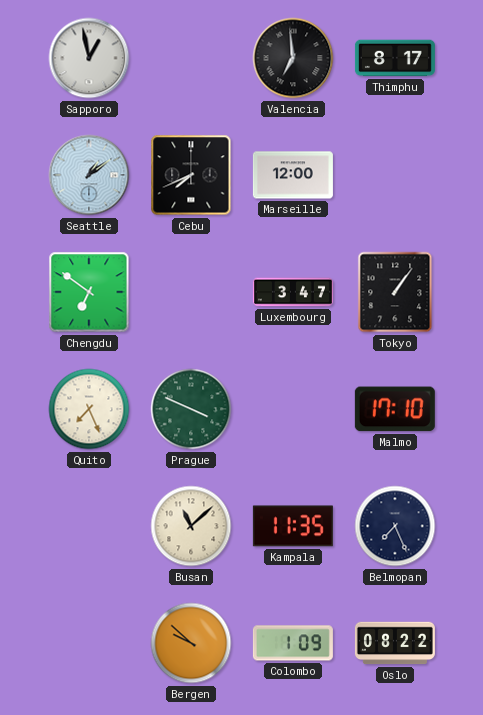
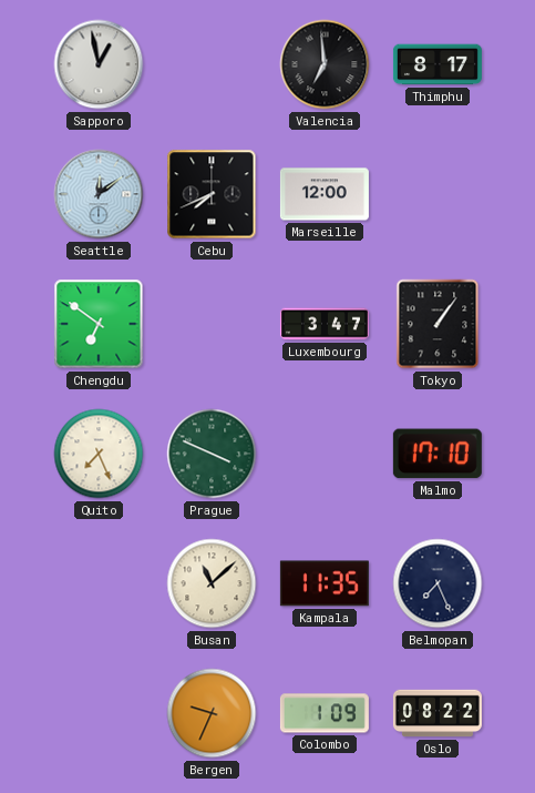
Seattle: 1:09 -> 12:09
Bergen: 9:52 -> 9:34
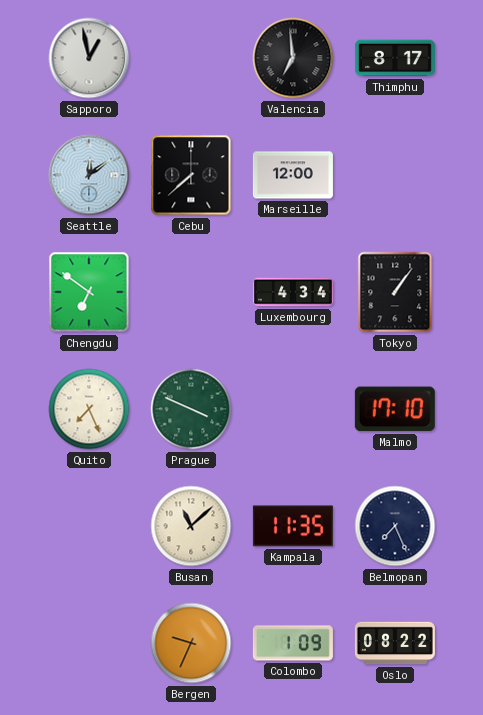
Cebu: 7:41 -> 7:38
Luxembourg: 3:47 -> 4:34
